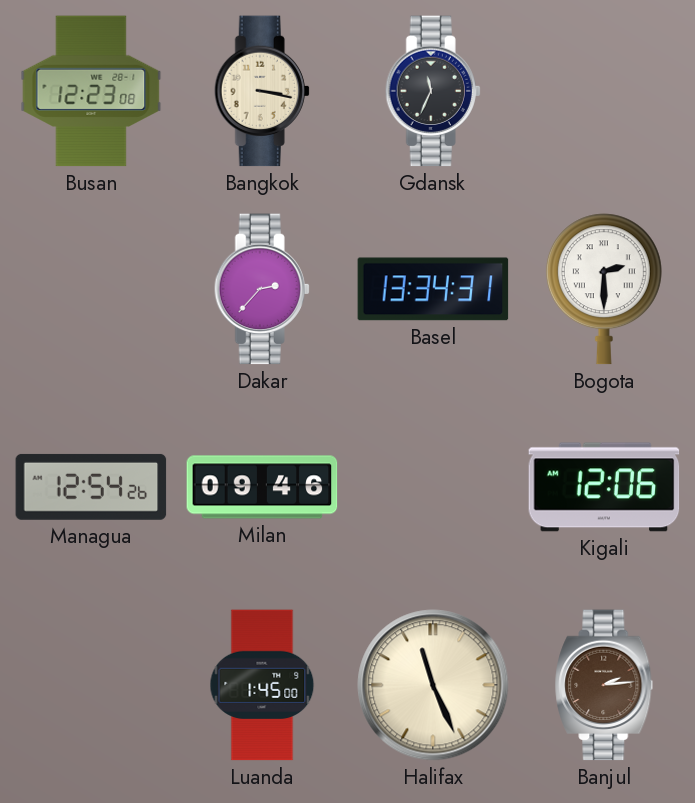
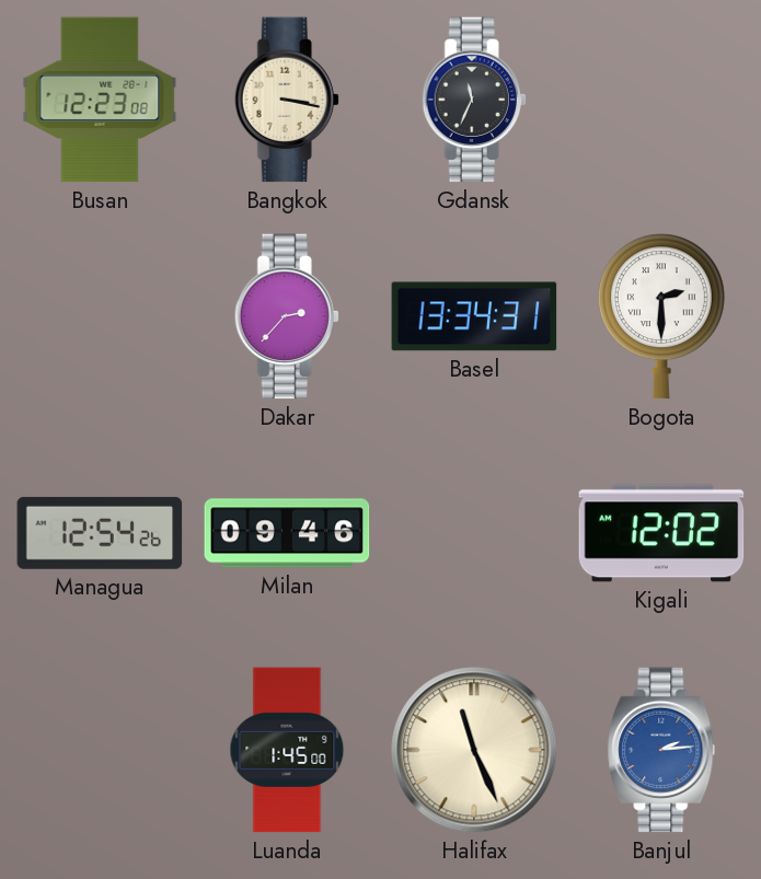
Kigali: 12:06 -> 12:02
Banjul dial: brown -> blue
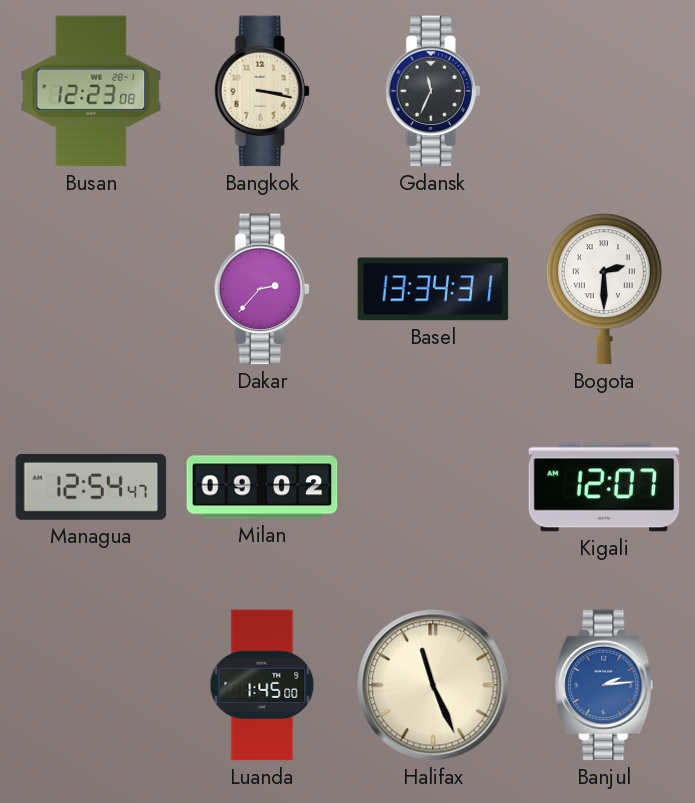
Managua: 12:54:26 -> 12:54:47
Milan: 09:46 -> 09:02
Kigali: 12:02 -> 12:07
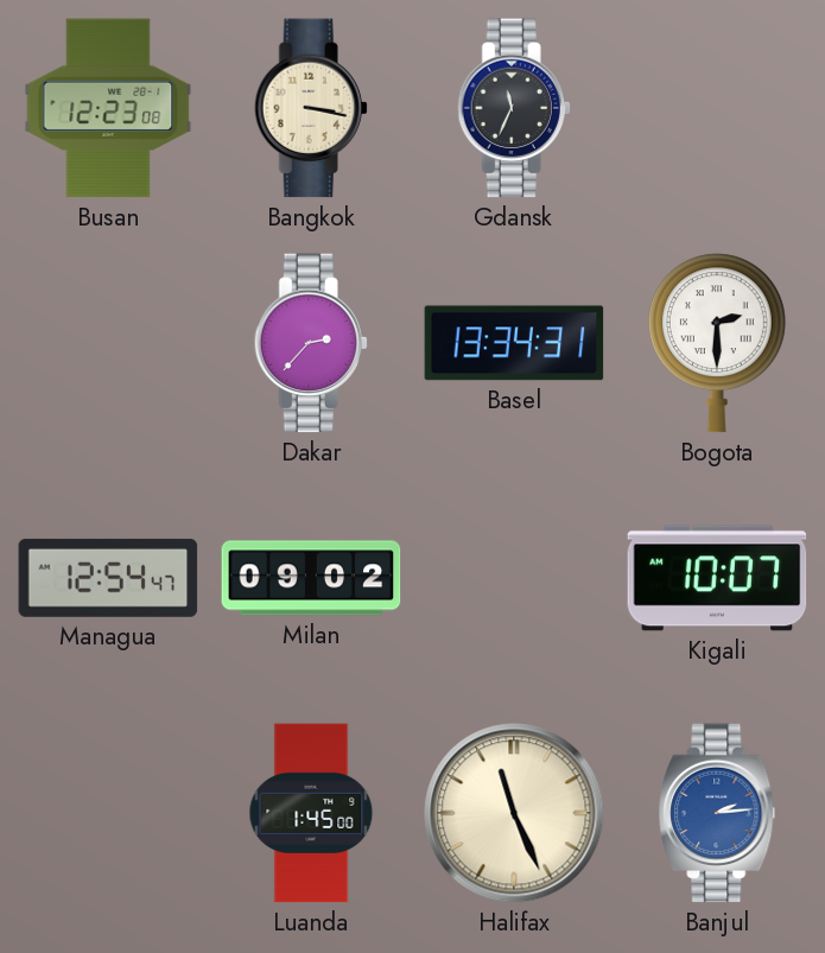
Kigali: 12:07 -> 10:07
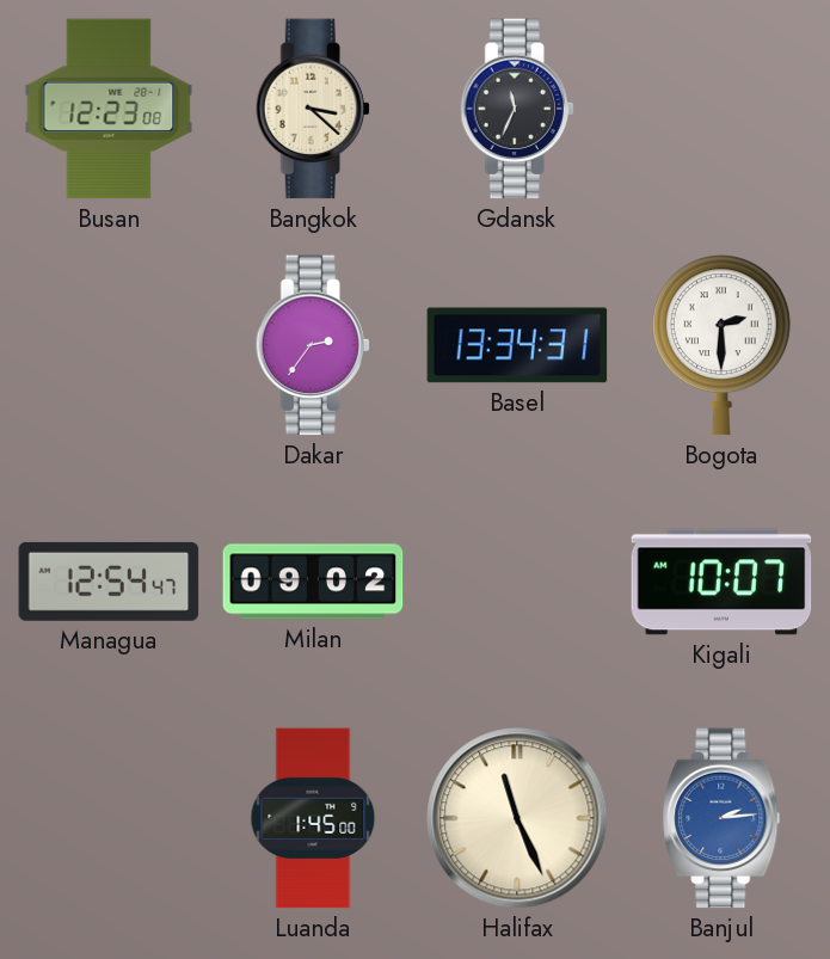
Bangkok: 3:17 -> 3:22
Dakar: 2:37 -> 2:36
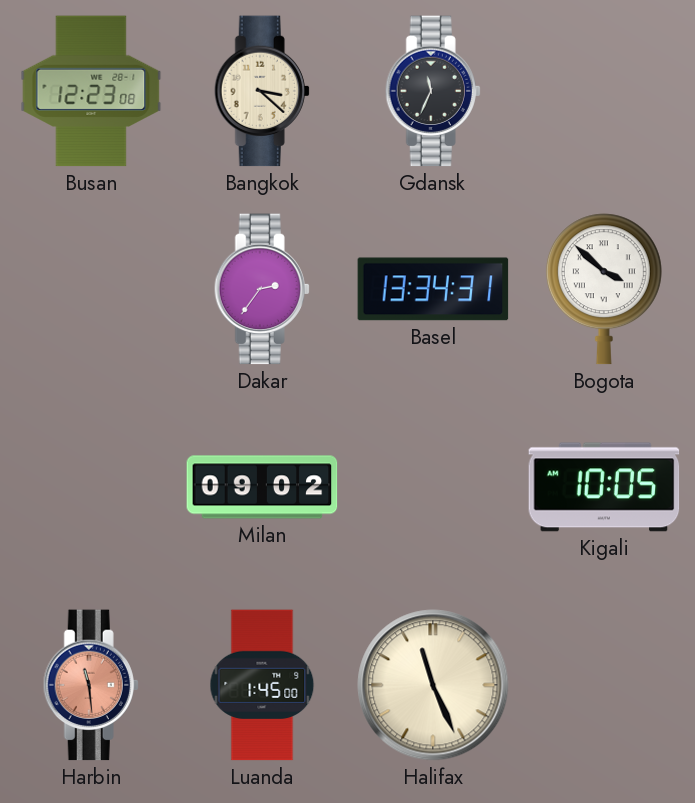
Bogota: 2:30 -> 3:52
Managua: 12:54 -> none
Kigali: 10:07 -> 10:05
Harbin: none -> 11:29
Banjul: 2:14 -> none
